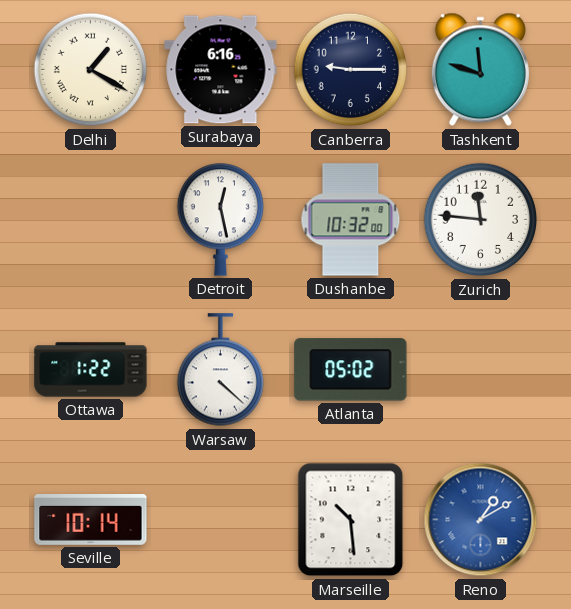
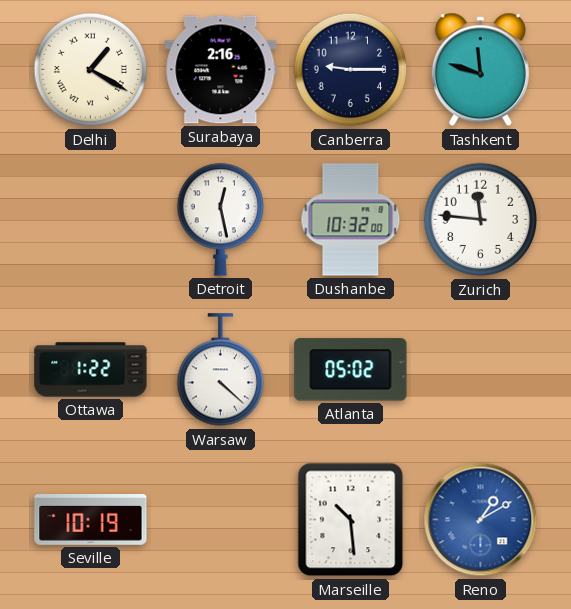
Surabaya: 6:16 -> 2:16
Seville: 10:14 -> 10:19
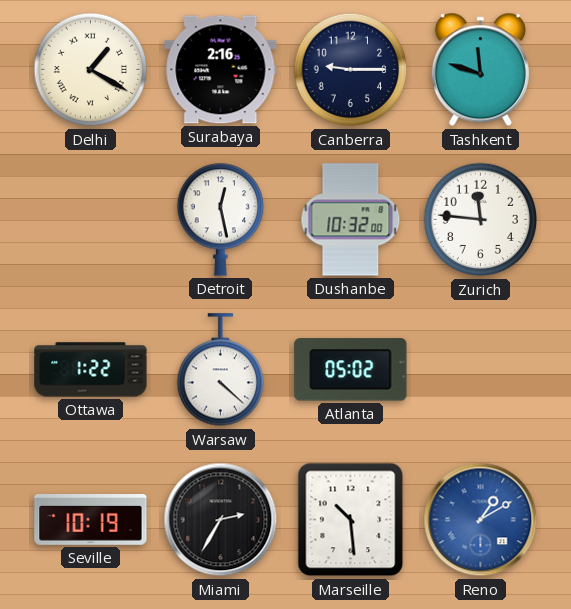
Miami: none -> 2:35
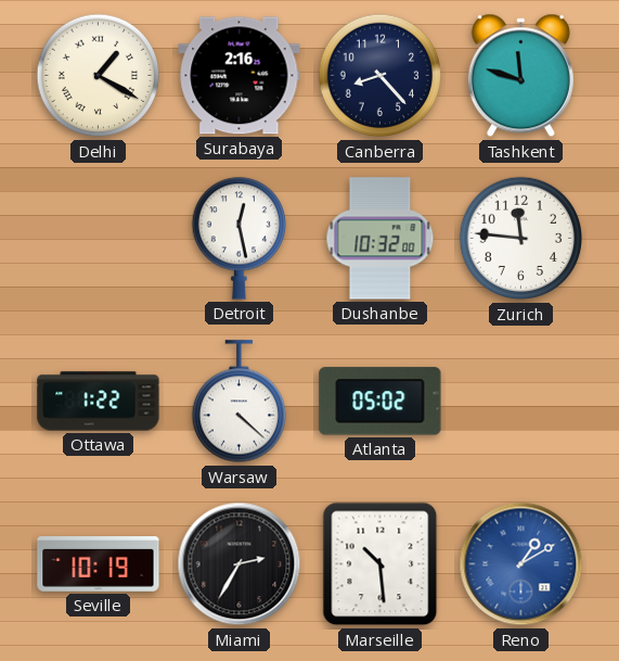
Canberra: 9:15 -> 8:23
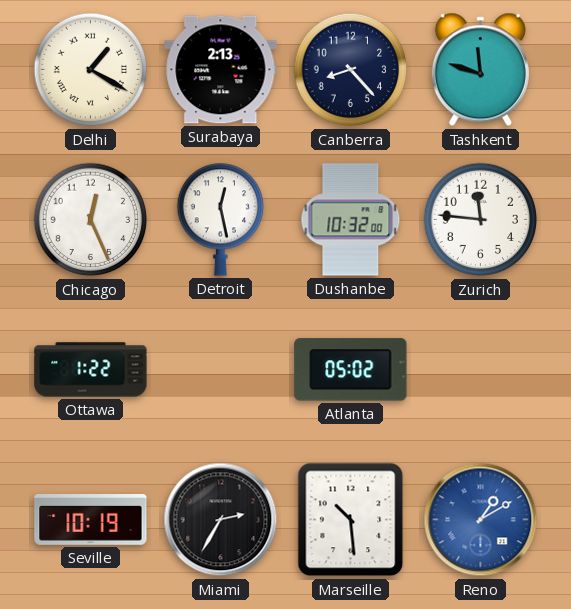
Surabaya: 2:16 -> 2:13
Chicago: none -> 12:26
Warsaw: 4:22 -> none
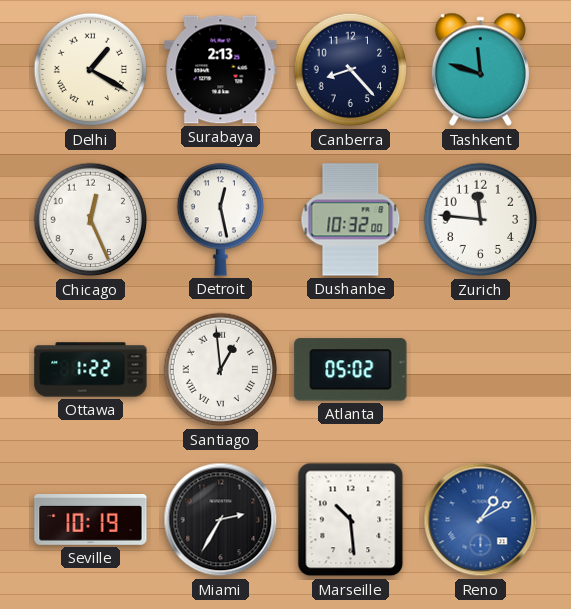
Santiago: none -> 12:59
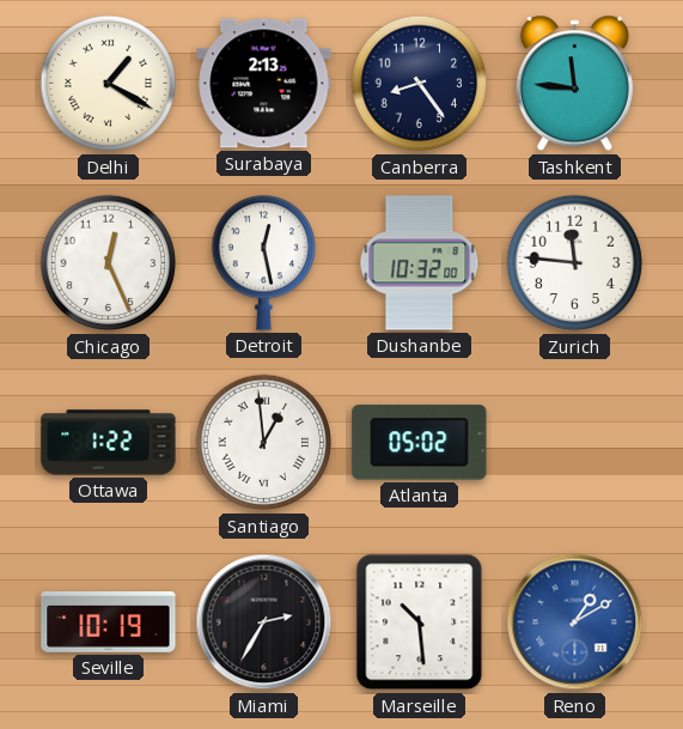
Canberra: 8:23 -> 8:24
Tashkent: 11:48 -> 11:46
